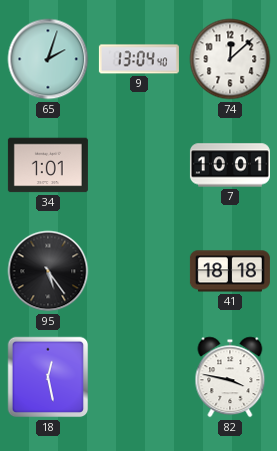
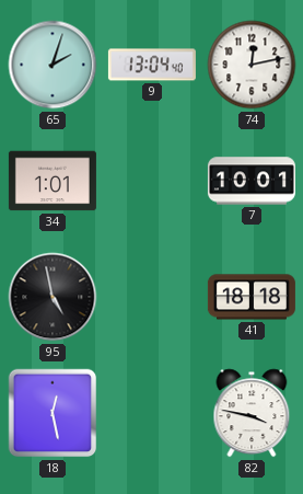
74: 12:08 -> 12:13
95: 5:24 -> 4:58
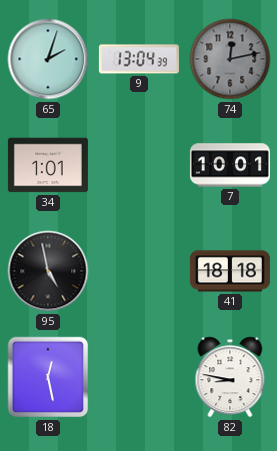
9: 13:04:40 -> 13:04:39
74 dial: white -> grey
82: 3:47 -> 8:47
